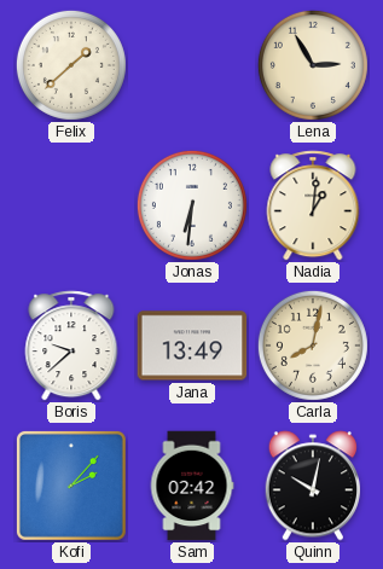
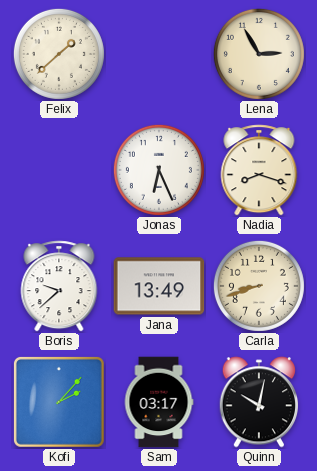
Jonas: 6:31 -> 6:26
Nadia: 1:01 -> 8:18
Carla: 8:02 -> 8:42
Sam: 02:42 -> 03:17
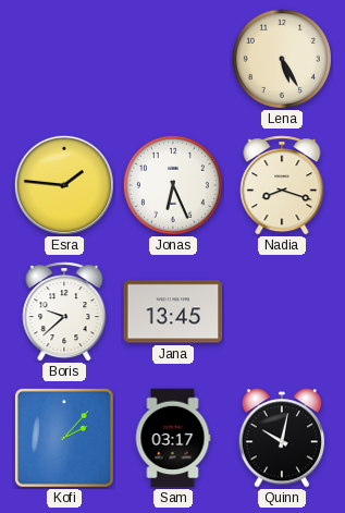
Felix: 1:38 -> none
Lena: 2:55 -> 5:25
Esra: none -> 1:46
Jana: 13:49 -> 13:45
Carla: 8:42 -> none
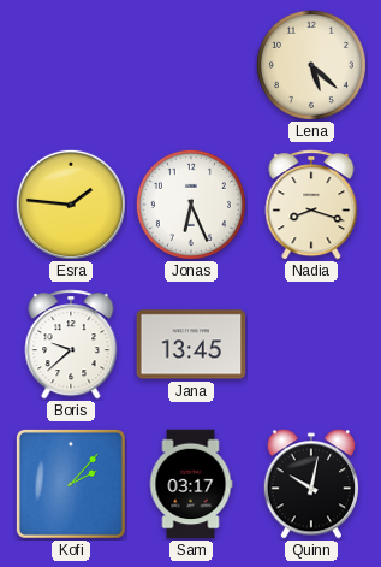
Lena: 5:25 -> 5:22
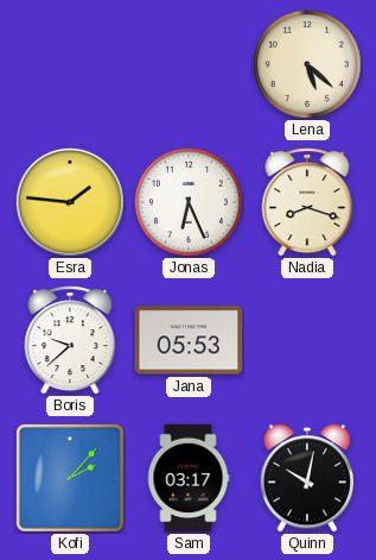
Jana: 13:45 -> 05:53
